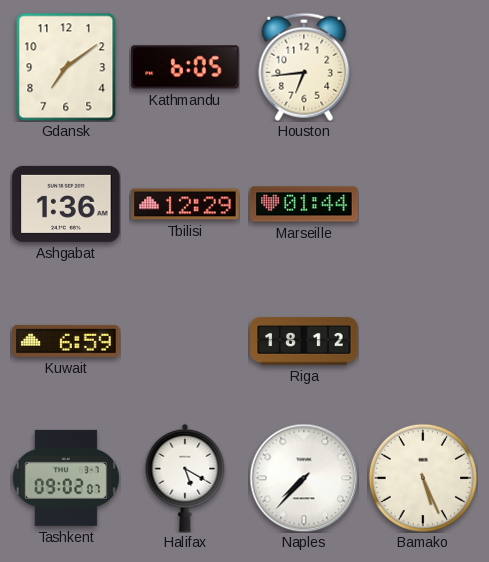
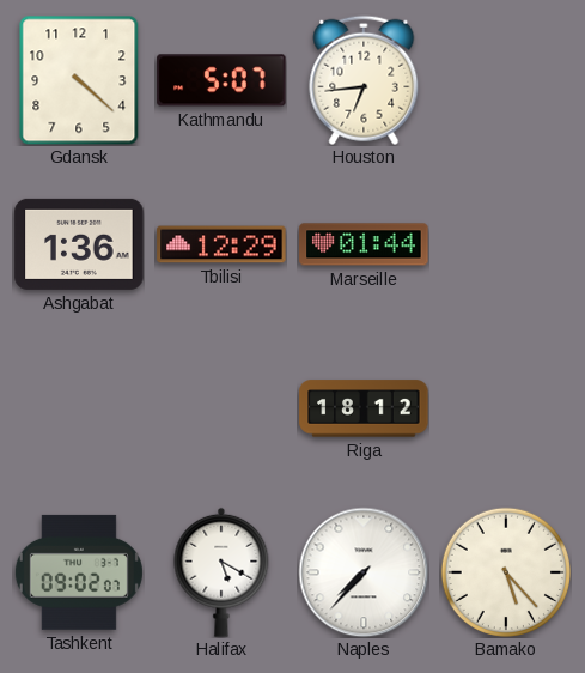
Gdansk: 7:09 -> 4:22
Kathmandu: 6:05 -> 5:07
Kuwait: 6:59 -> none
Bamako: 5:26 -> 5:23
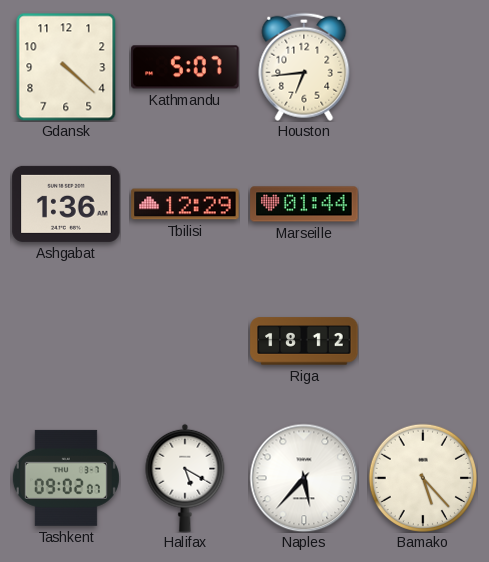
Naples: 7:37 -> 5:37
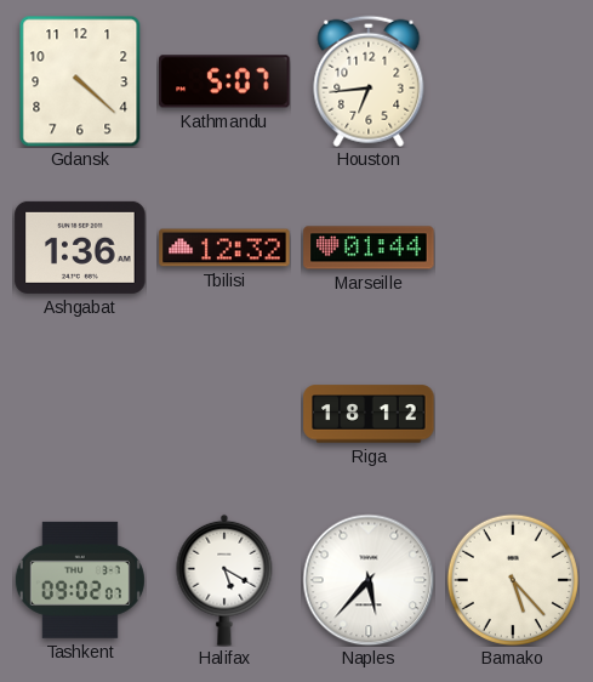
Tbilisi: 12:29 -> 12:32
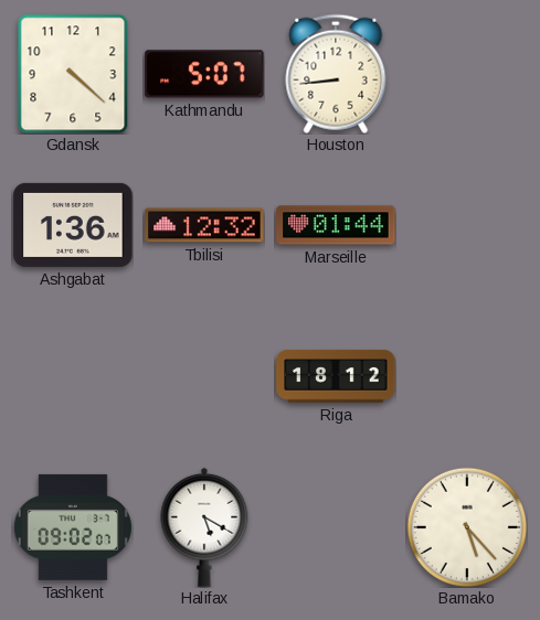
Houston: 6:44 -> 8:44
Naples: 5:37 -> none
